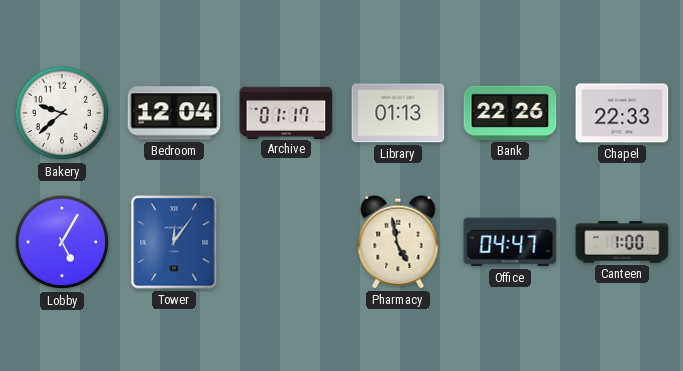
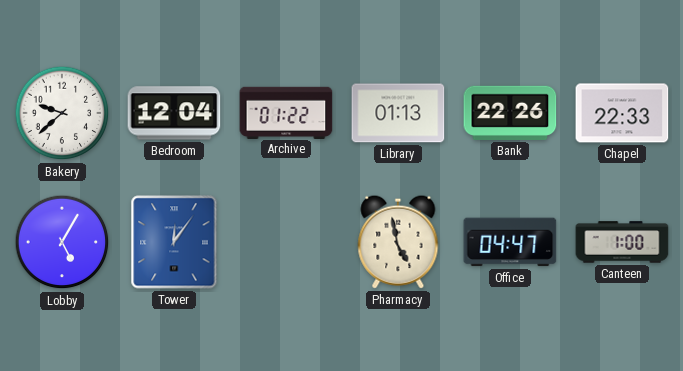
Archive: 01:17 -> 01:22
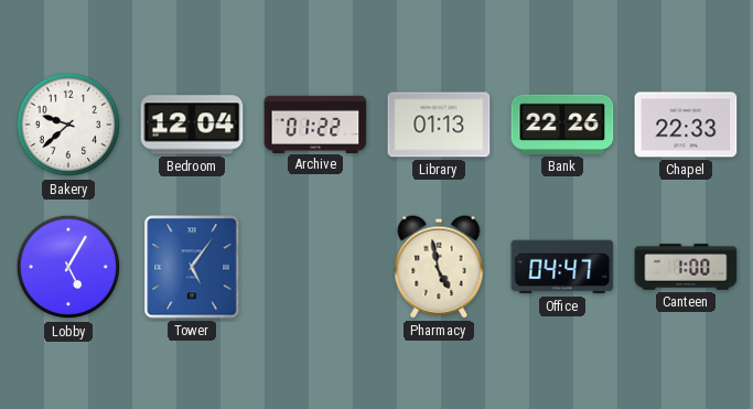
Tower: 12:06 -> 5:06
